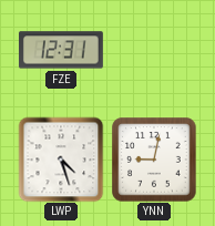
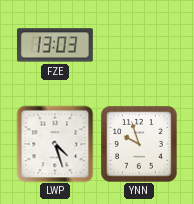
FZE: 12:31 -> 13:03
YNN: 9:02 -> 9:57
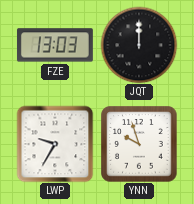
JQT: none -> 12:00
LWP: 4:27 -> 9:35
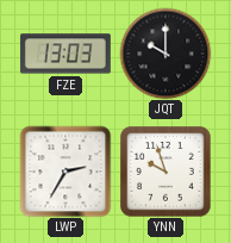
JQT: 12:00 -> 10:00
LWP: 9:35 -> 2:35
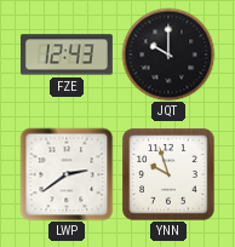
FZE: 13:03 -> 12:43
LWP: 2:35 -> 2:39
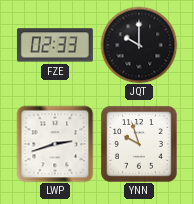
FZE: 12:43 -> 02:33
LWP: 2:39 -> 2:42
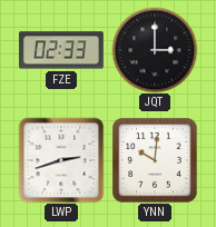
JQT: 10:00 -> 3:00
YNN: 9:57 -> 10:01
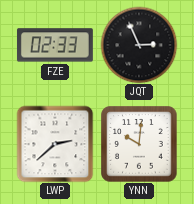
JQT: 3:00 -> 2:56
LWP: 2:42 -> 2:38
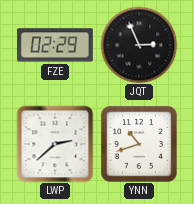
FZE: 02:33 -> 02:29
YNN: 10:01 -> 10:42
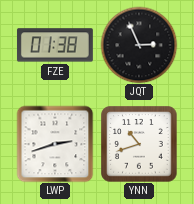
FZE: 02:29 -> 01:38
LWP: 2:38 -> 2:42
